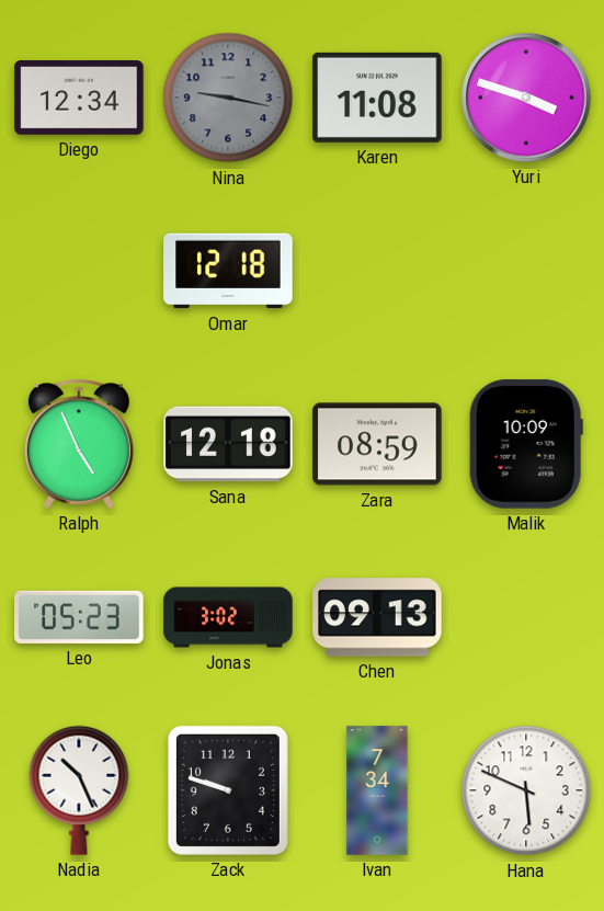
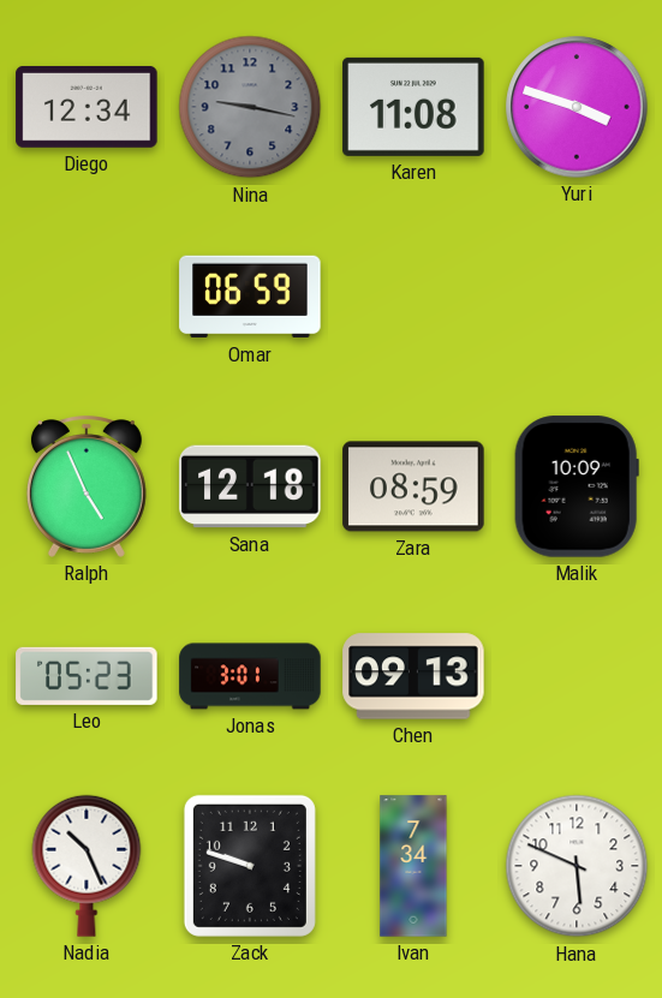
Omar: 12:18 -> 06:59
Jonas: 3:02 -> 3:01
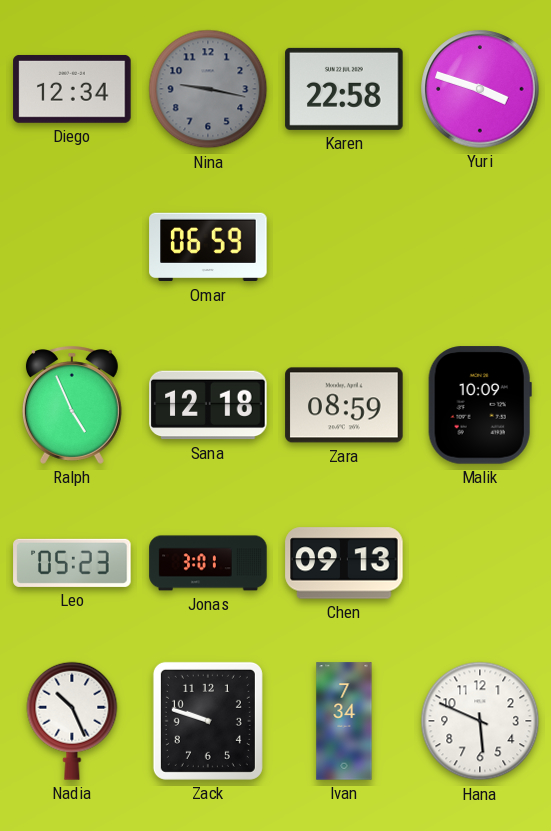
Karen: 11:08 -> 22:58
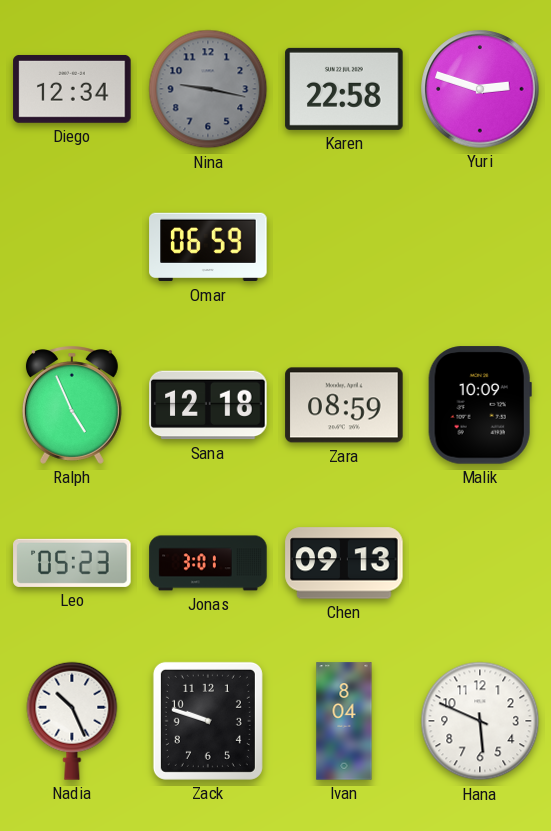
Yuri: 3:48 -> 2:48
Ivan: 7:34 -> 8:04
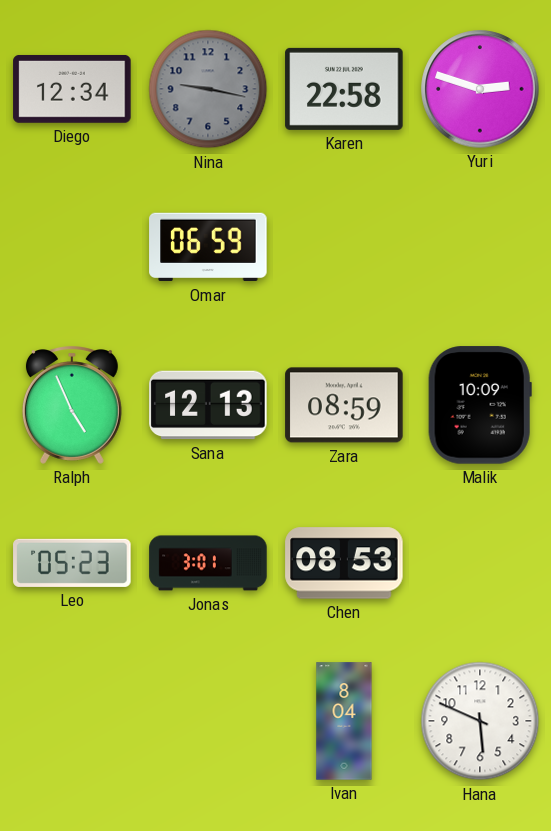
Sana: 12:18 -> 12:13
Chen: 09:13 -> 08:53
Nadia: 10:26 -> none
Zack: 9:48 -> none
